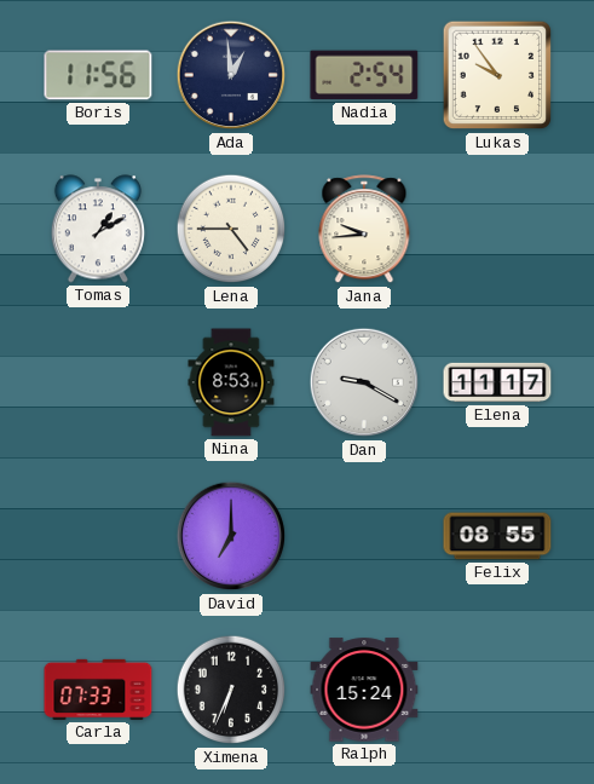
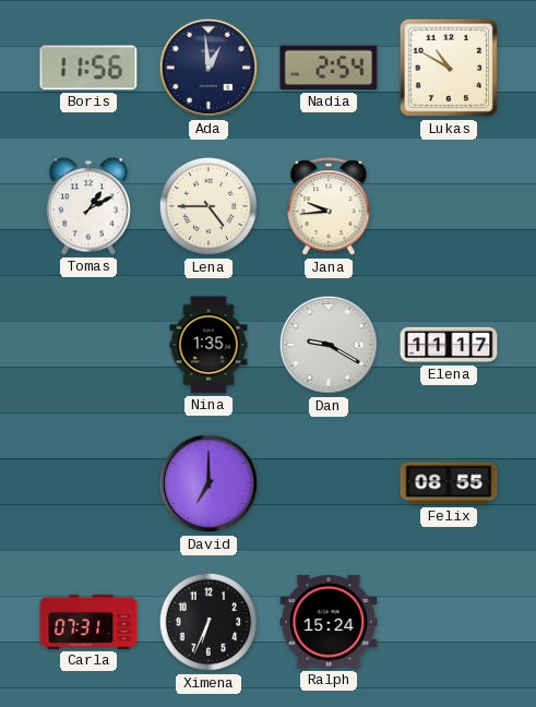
Lukas: 9:54 -> 10:50
Nina: 8:53 -> 1:35
Carla: 07:33 -> 07:31
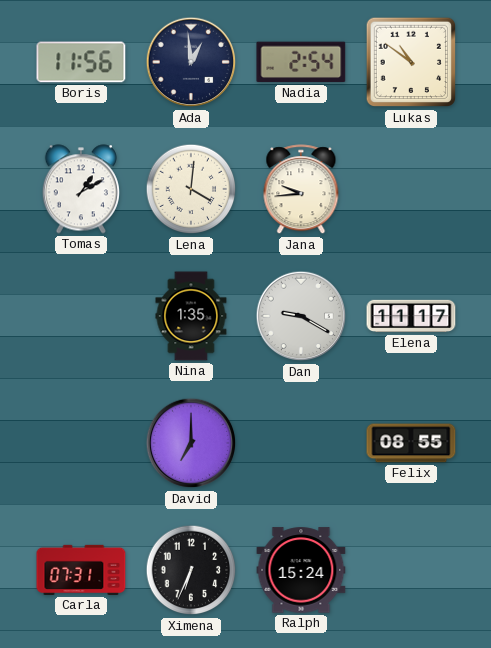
Lukas: 10:50 -> 10:51
Lena: 4:45 -> 4:01
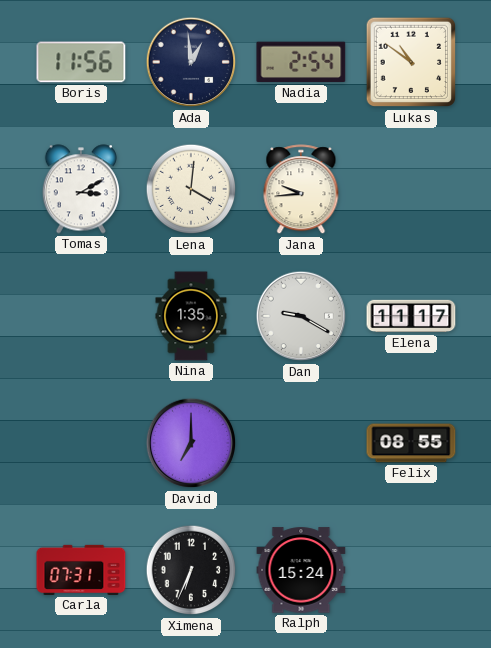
Tomas: 1:10 -> 3:10
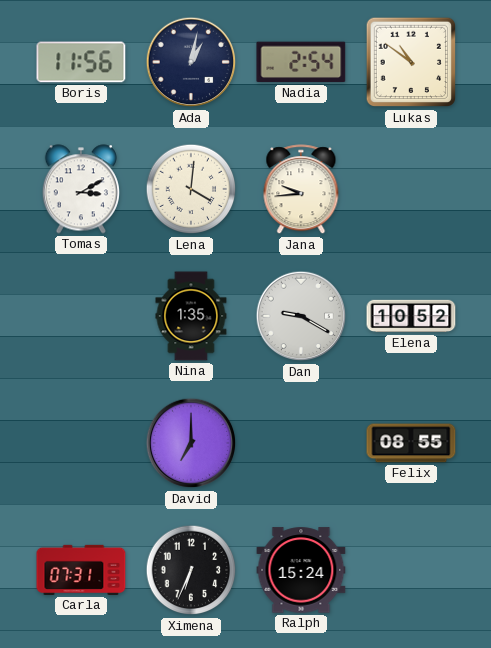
Ada: 12:59 -> 1:02
Elena: 11:17 -> 10:52
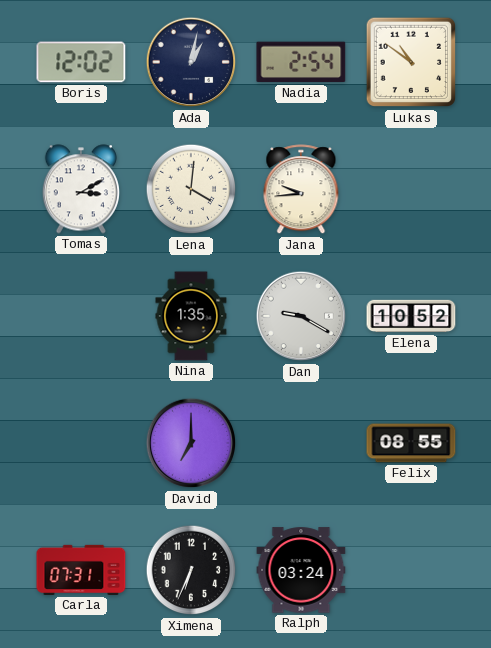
Boris: 11:56 -> 12:02
Ralph: 15:24 -> 03:24
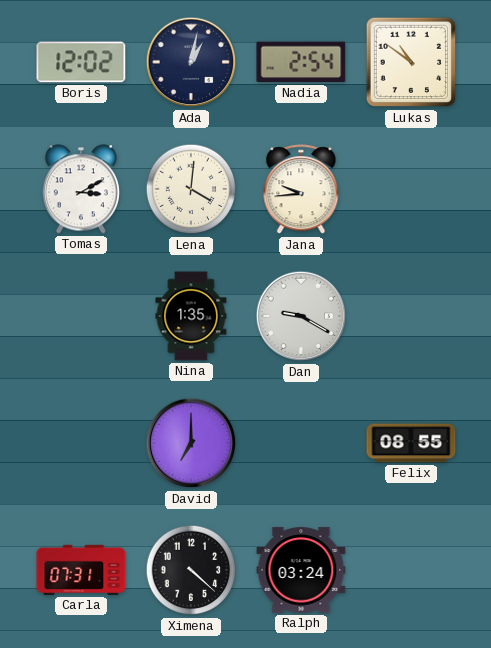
Elena: 10:52 -> none
Ximena: 6:34 -> 4:22
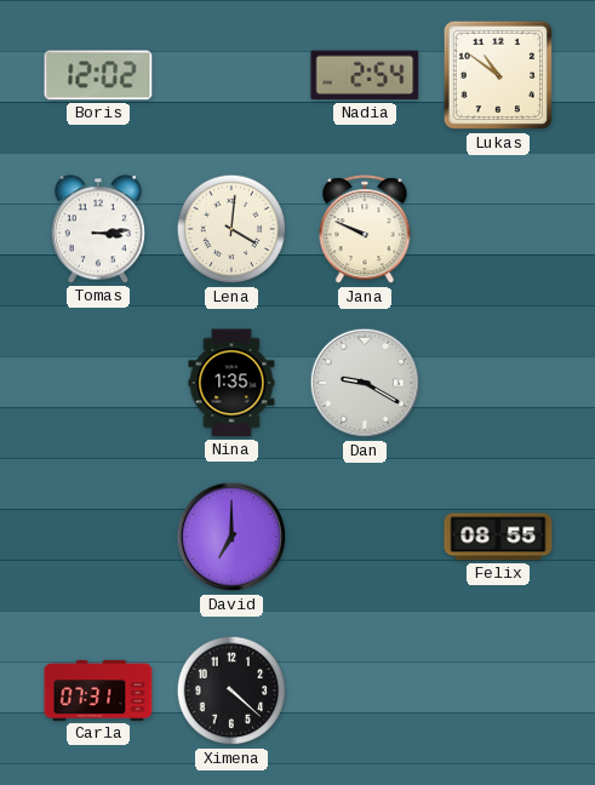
Ada: 1:02 -> none
Tomas: 3:10 -> 3:14
Jana: 9:44 -> 9:49
Ralph: 03:24 -> none
